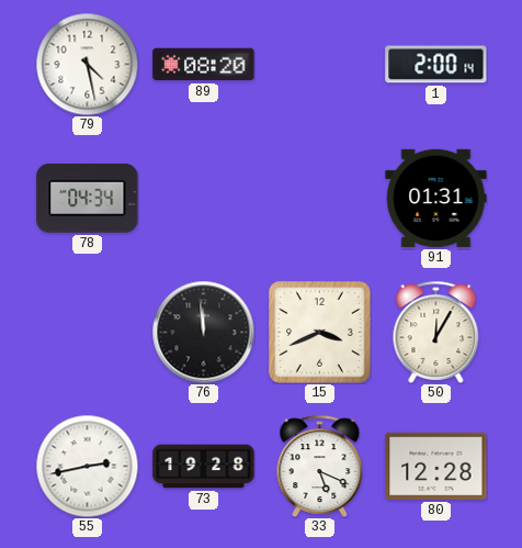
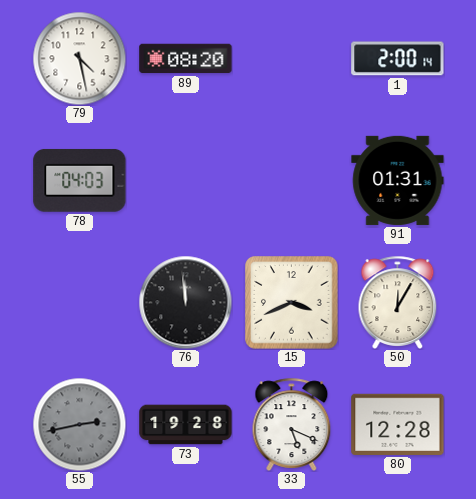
78: 04:34 -> 04:03
55 dial: white -> grey
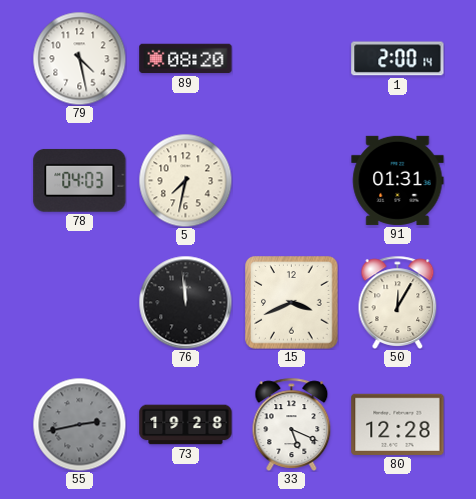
5: none -> 7:32
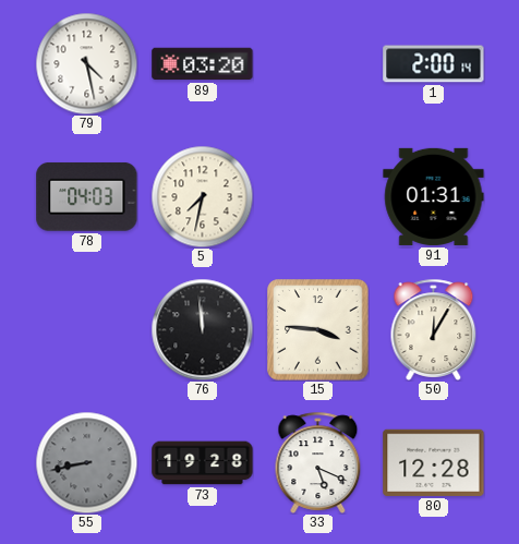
89: 08:20 -> 03:20
15: 3:41 -> 3:46
55: 2:43 -> 8:43
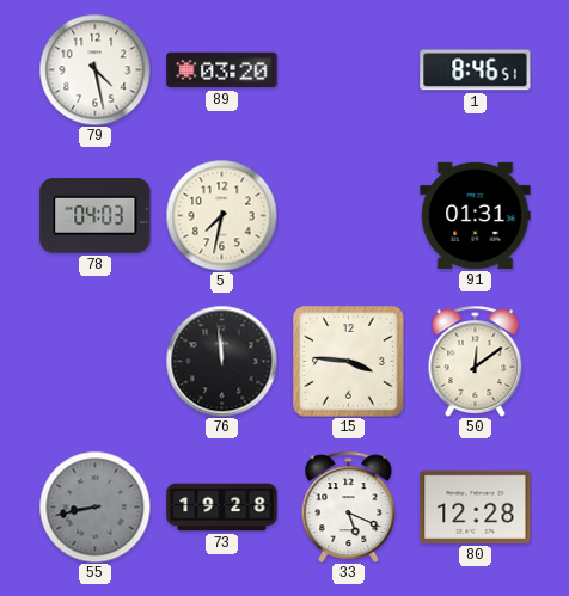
1: 2:00 -> 8:46
50: 12:05 -> 12:09
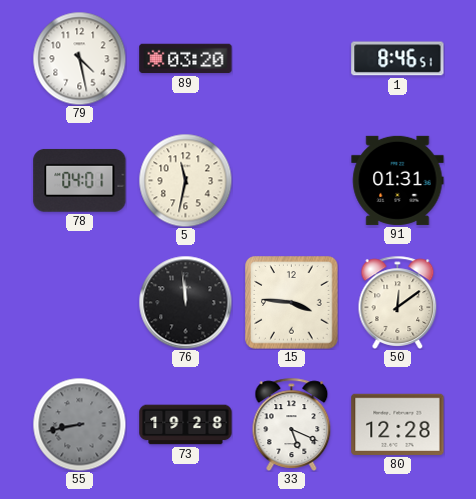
78: 04:03 -> 04:01
5: 7:32 -> 11:32
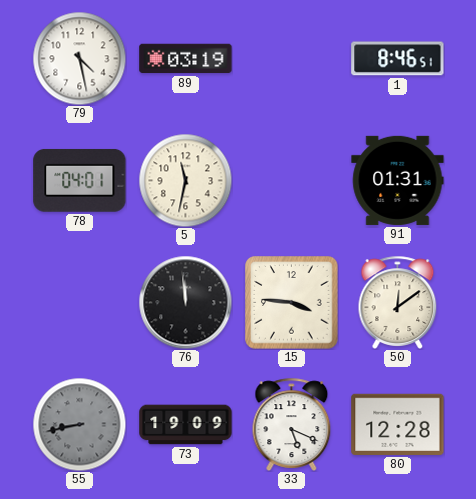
89: 03:20 -> 03:19
73: 19:28 -> 19:09
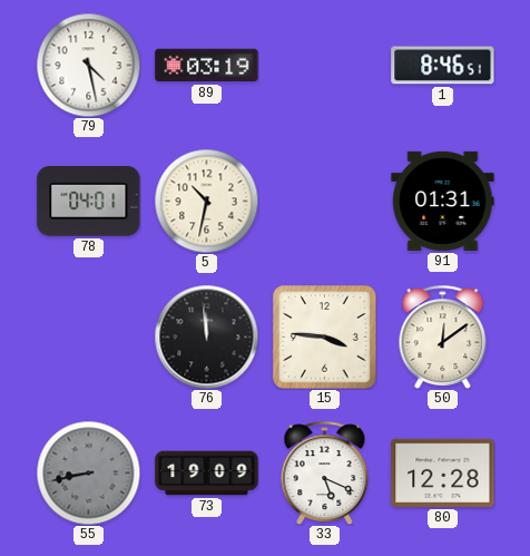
5: 11:32 -> 10:32
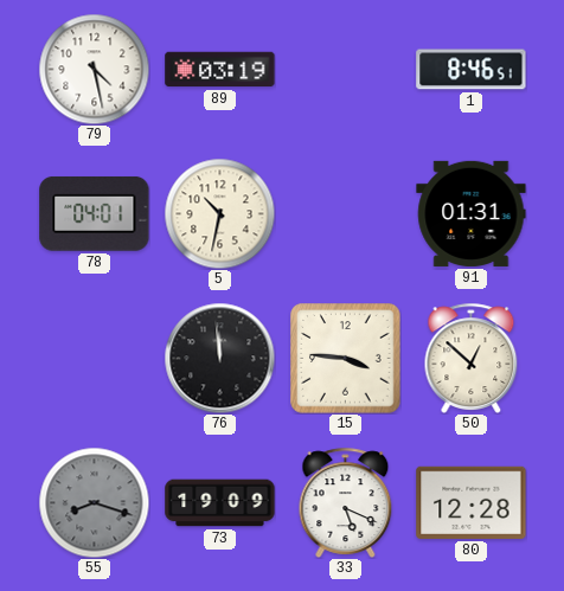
50: 12:09 -> 12:52
55: 8:43 -> 8:18
